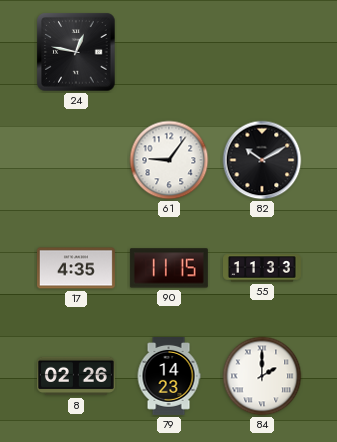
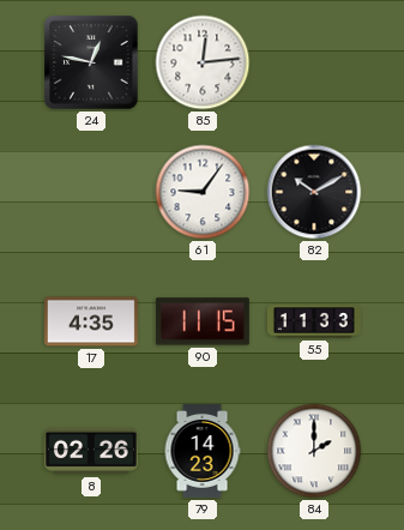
85: none -> 12:14
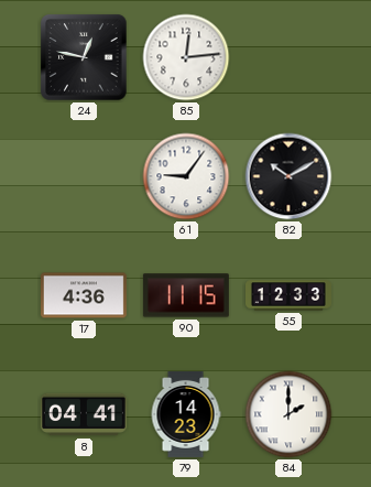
17: 4:35 -> 4:36
55: 11:33 -> 12:33
8: 02:26 -> 04:41
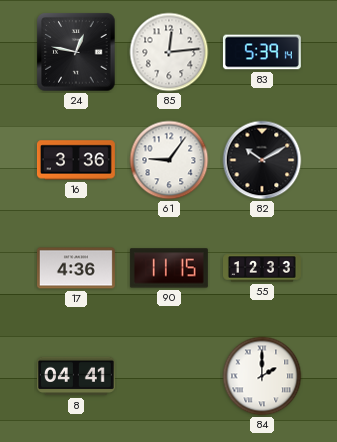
83: none -> 5:39
16: none -> 3:36
79: 14:23 -> none
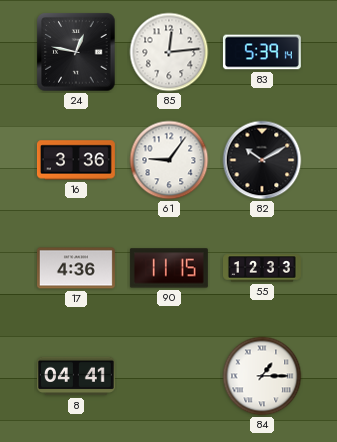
84: 2:00 -> 1:15
